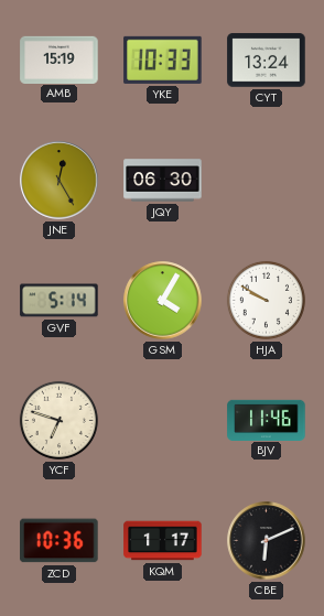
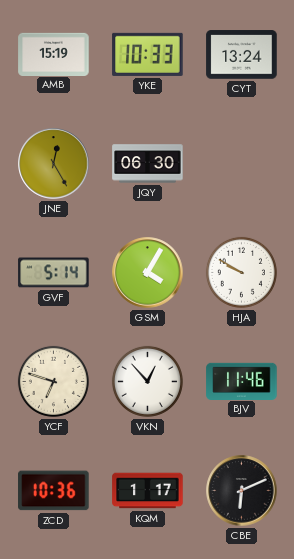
VKN: none -> 12:53
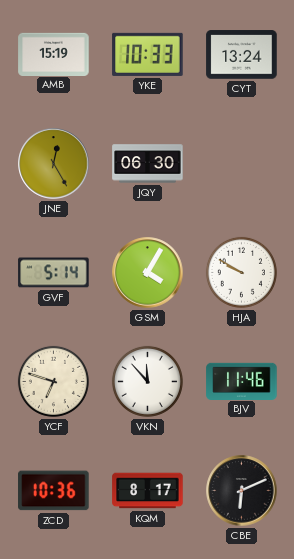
VKN: 12:53 -> 11:53
KQM: 1:17 -> 8:17
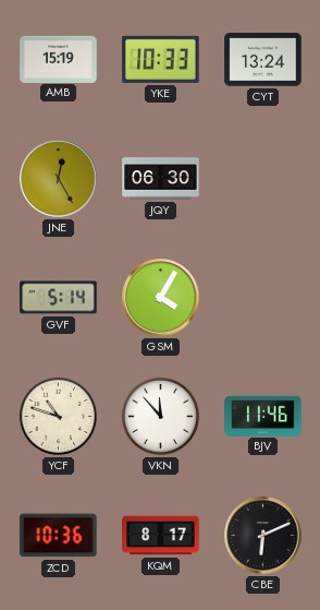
HJA: 9:50 -> none
YCF: 6:48 -> 10:48
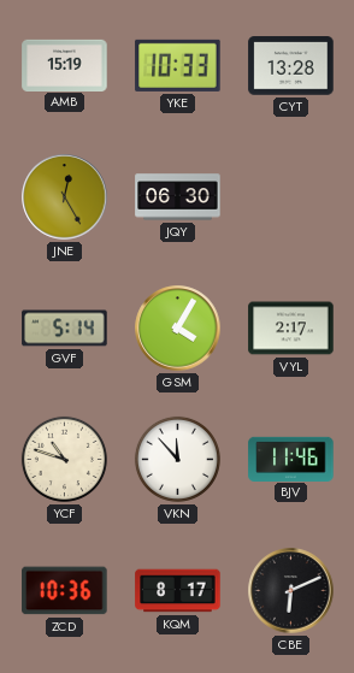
CYT: 13:24 -> 13:28
VYL: none -> 2:17
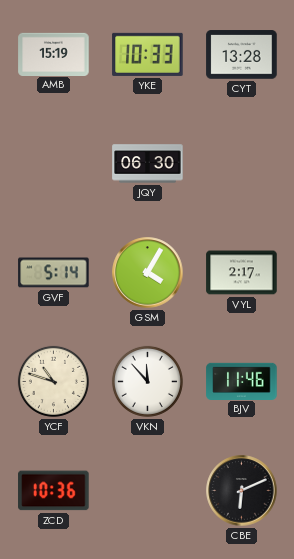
JNE: 12:25 -> none
KQM: 8:17 -> none
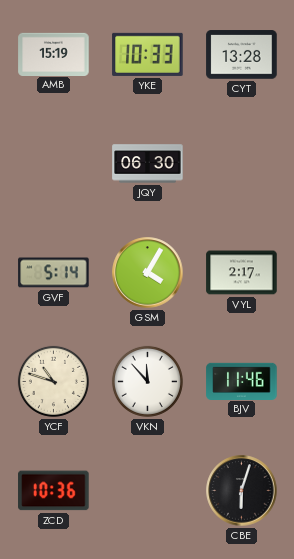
CBE: 6:11 -> 6:03
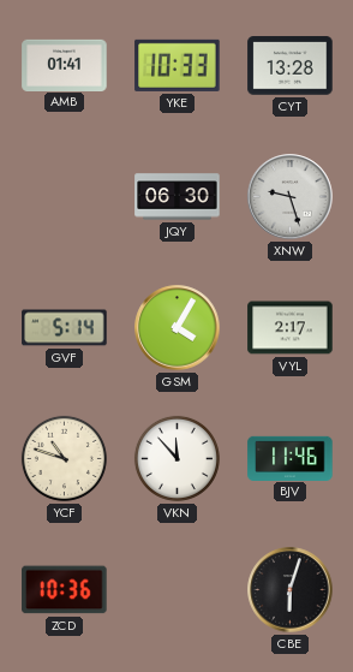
AMB: 15:19 -> 01:41
XNW: none -> 9:27
